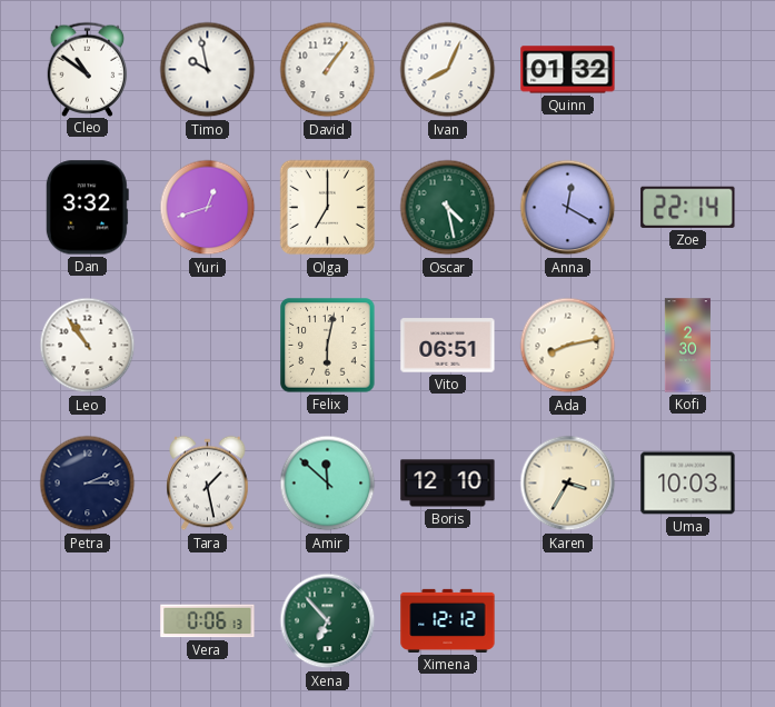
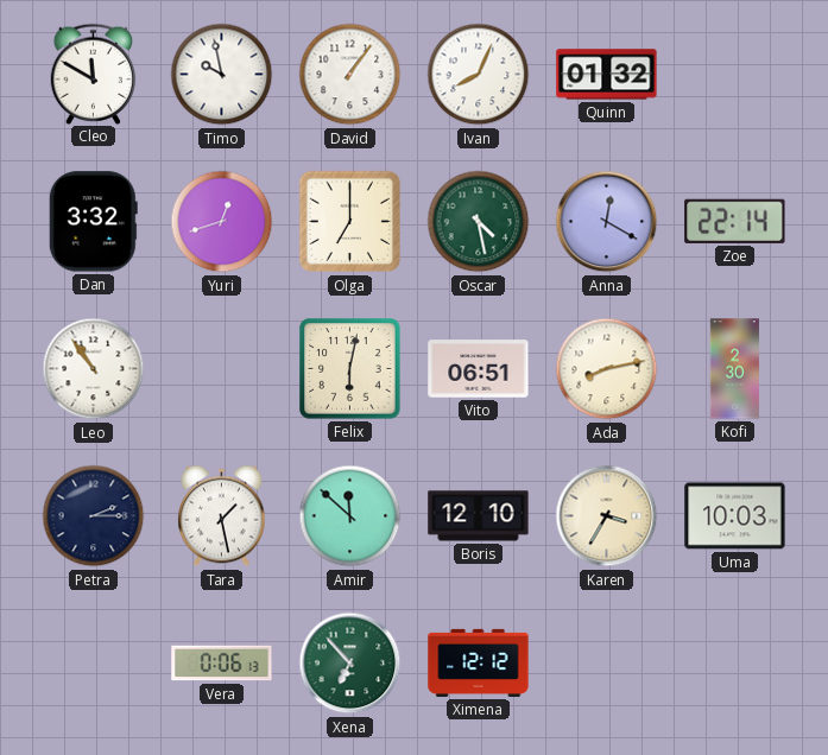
Cleo: 10:51 -> 11:50
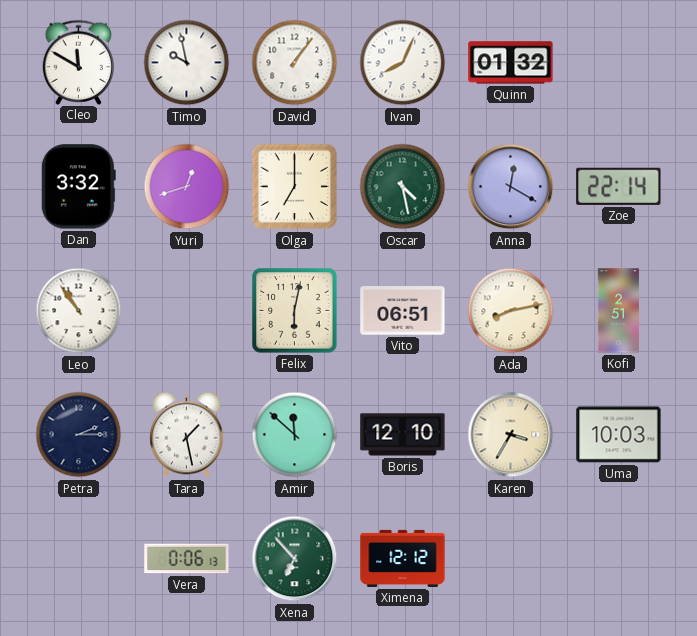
Kofi: 2:30 -> 2:51
